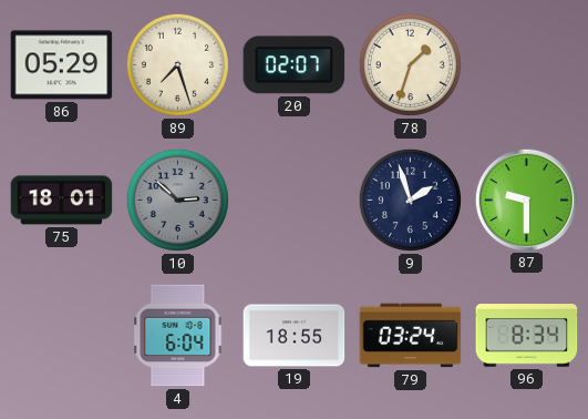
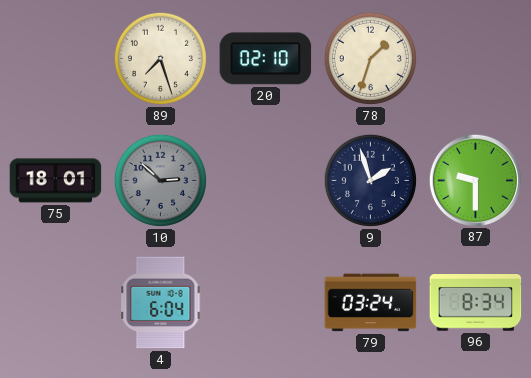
86: 05:29 -> none
20: 02:07 -> 02:10
19: 18:55 -> none
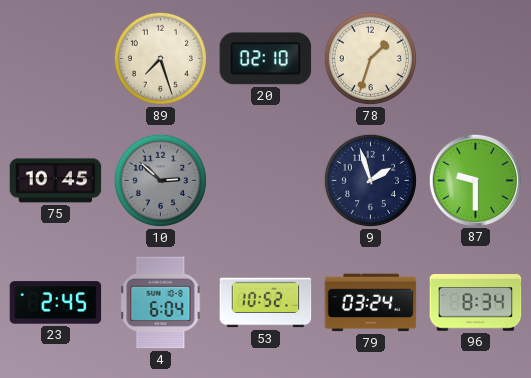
75: 18:01 -> 10:45
23: none -> 2:45
53: none -> 10:52
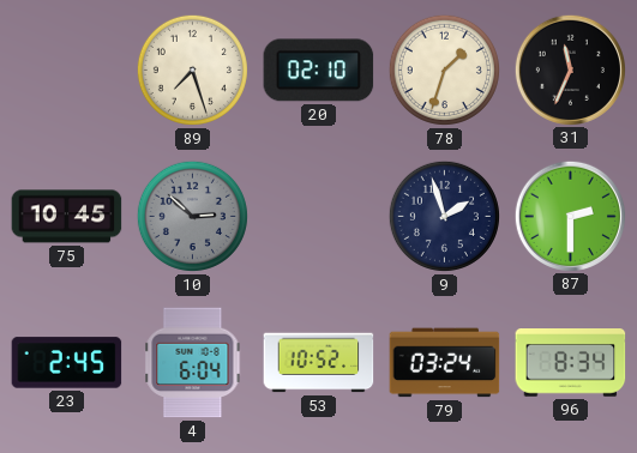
31: none -> 11:34
87: 9:30 -> 2:30
